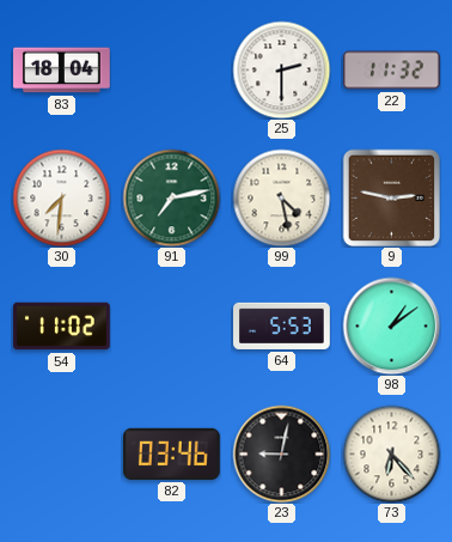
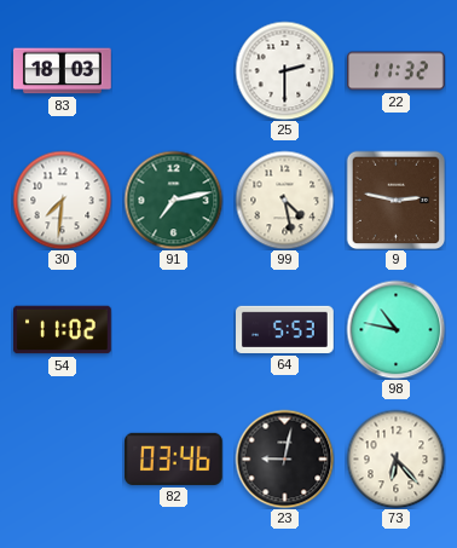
83: 18:04 -> 18:03
98: 1:09 -> 10:47
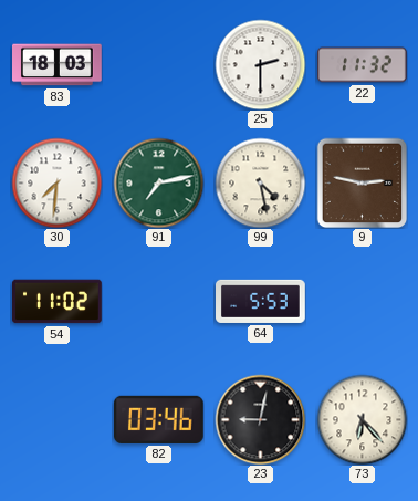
98: 10:47 -> none
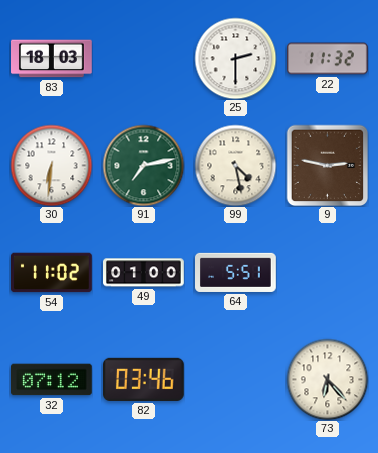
30: 7:31 -> 6:31
49: none -> 01:00
64: 5:53 -> 5:51
32: none -> 07:12
23: 9:02 -> none
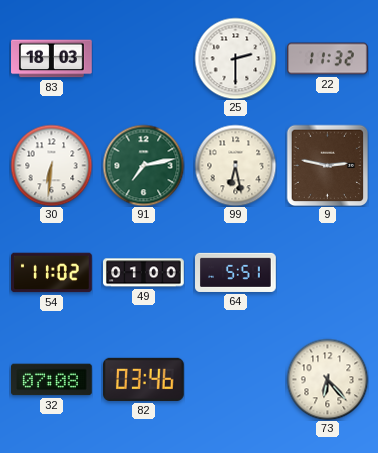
99: 4:28 -> 6:28
32: 07:12 -> 07:08
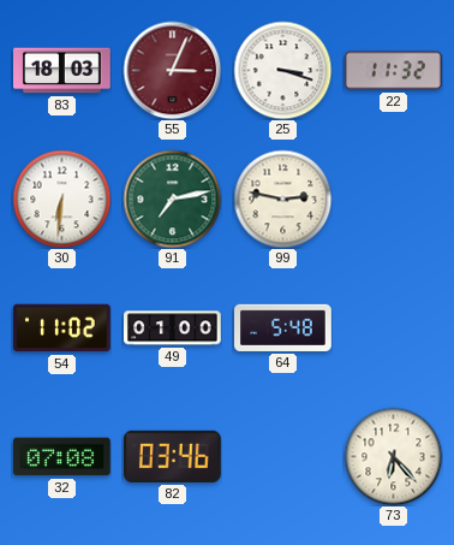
55: none -> 3:04
25: 2:30 -> 3:18
99: 6:28 -> 2:47
9: 2:47 -> none
64: 5:51 -> 5:48
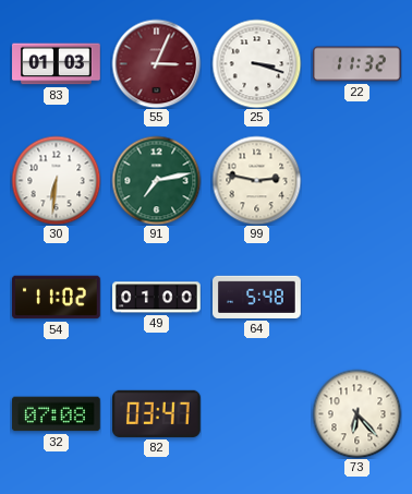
83: 18:03 -> 01:03
82: 03:46 -> 03:47
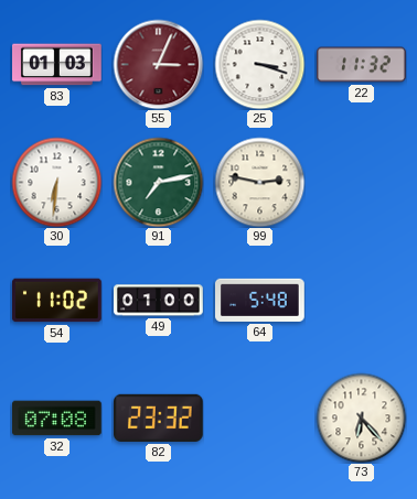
82: 03:47 -> 23:32
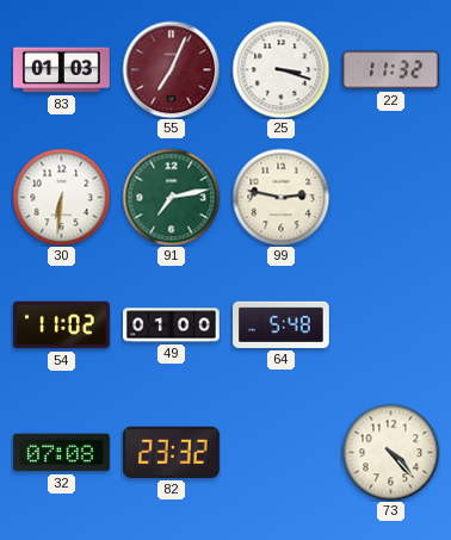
55: 3:04 -> 7:04
73: 6:23 -> 4:23
